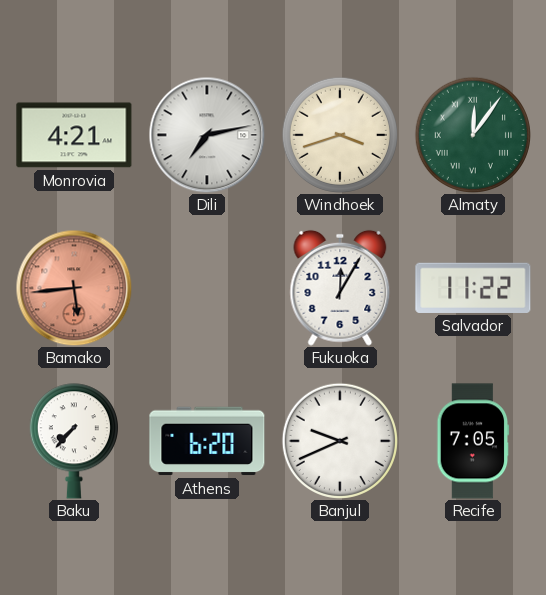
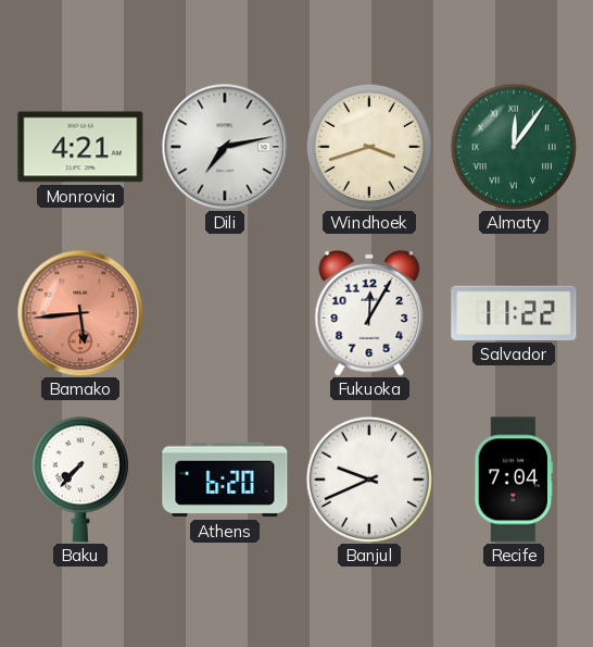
Recife: 7:05 -> 7:04
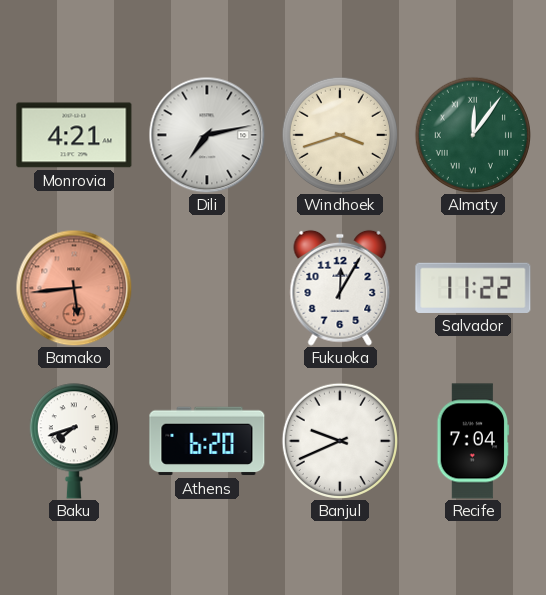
Baku: 7:37 -> 7:42
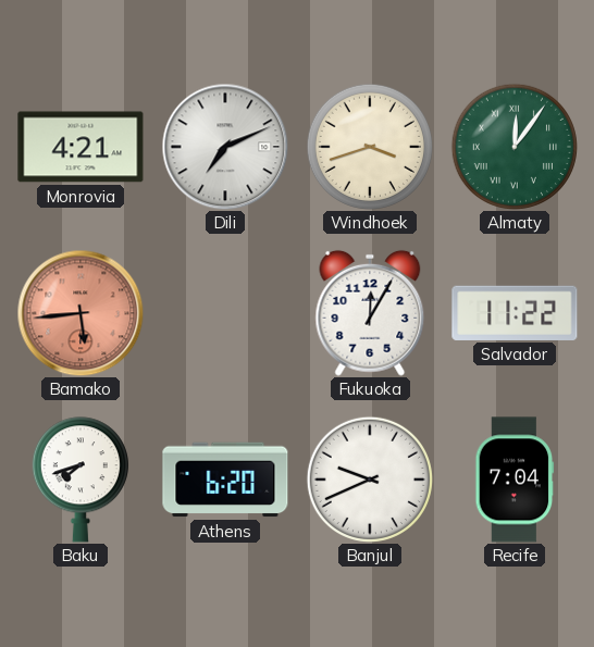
Dili: 7:13 -> 7:11
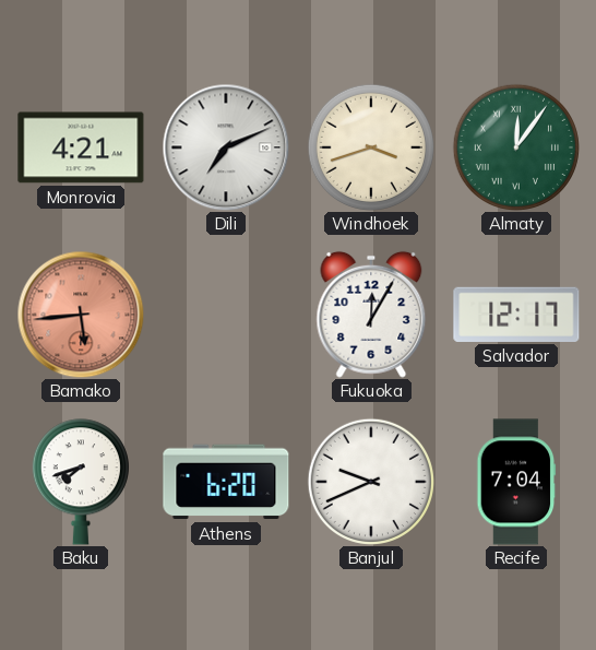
Salvador: 11:22 -> 12:17
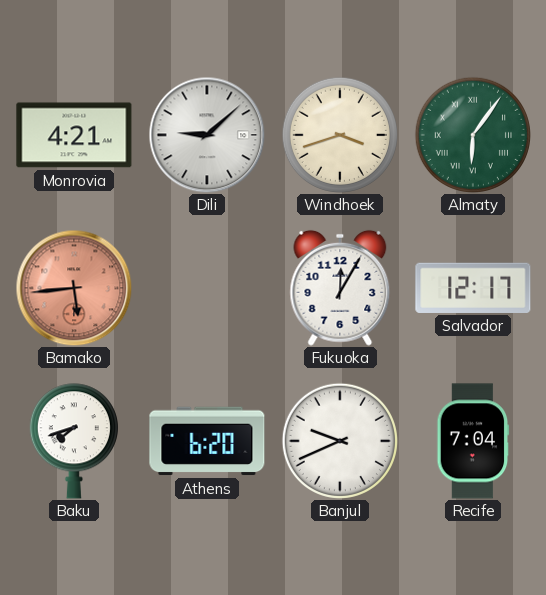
Dili: 7:11 -> 9:08
Almaty: 12:06 -> 6:06
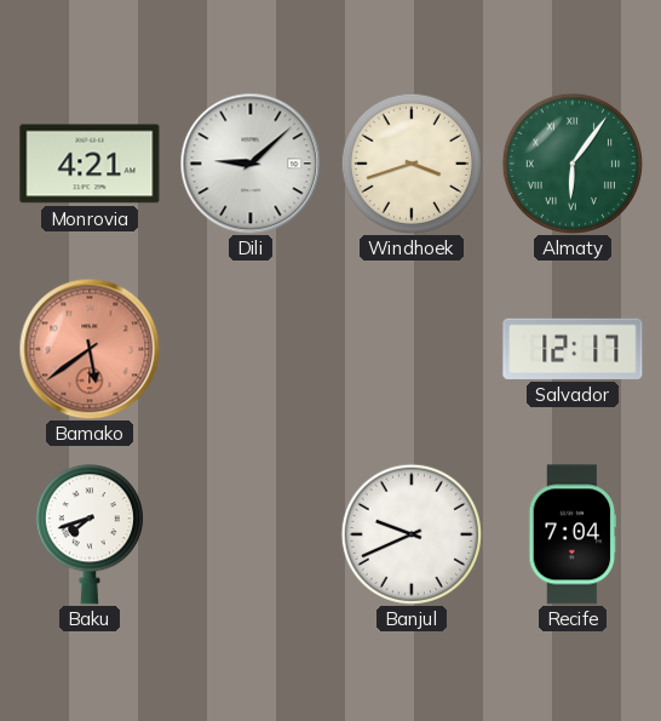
Bamako: 5:44 -> 5:39
Fukuoka: 12:05 -> none
Athens: 6:20 -> none
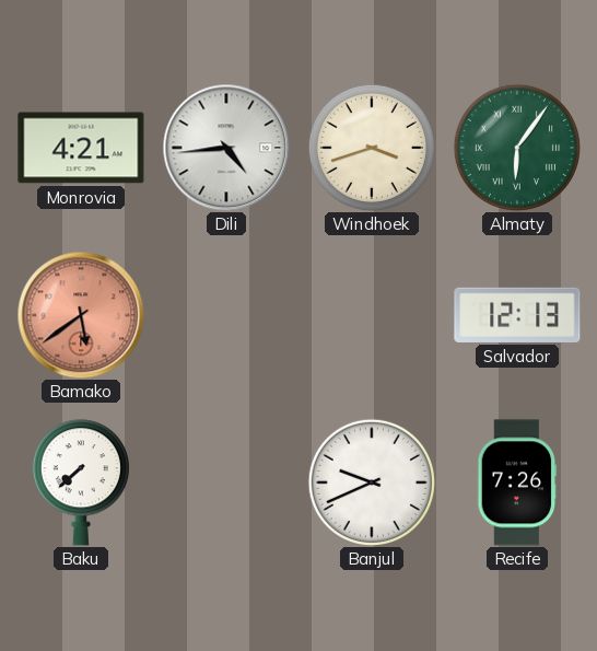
Dili: 9:08 -> 4:44
Salvador: 12:17 -> 12:13
Baku: 7:42 -> 7:38
Recife: 7:04 -> 7:26
